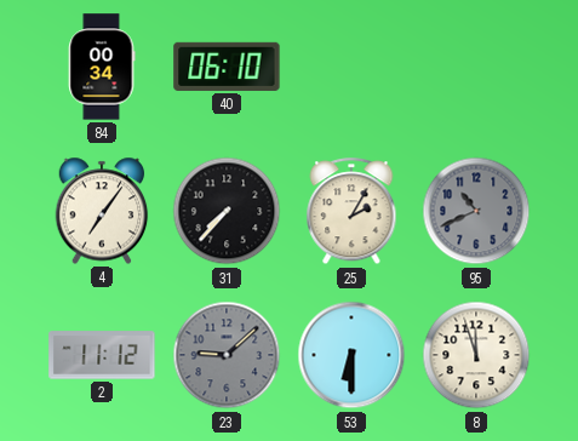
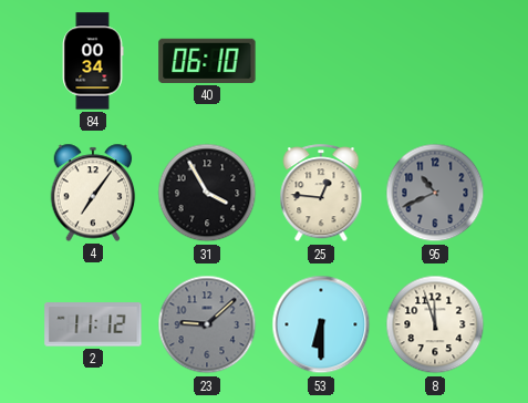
31: 7:37 -> 3:55
25: 2:05 -> 12:46
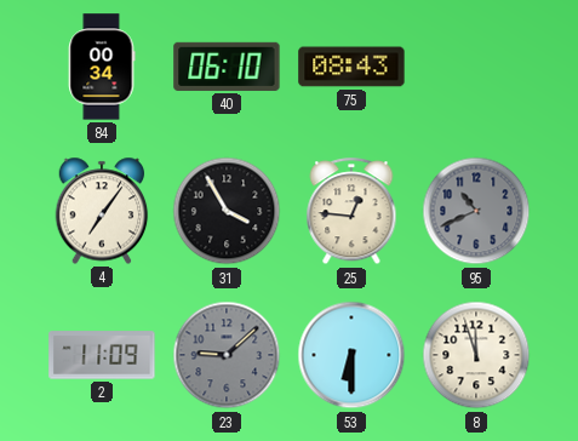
75: none -> 08:43
2: 11:12 -> 11:09
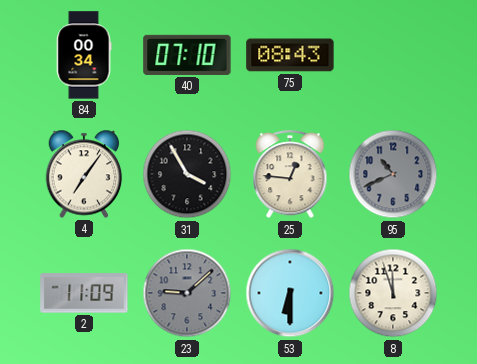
40: 06:10 -> 07:10
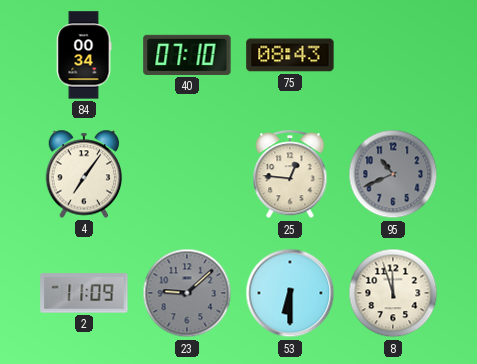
31: 3:55 -> none
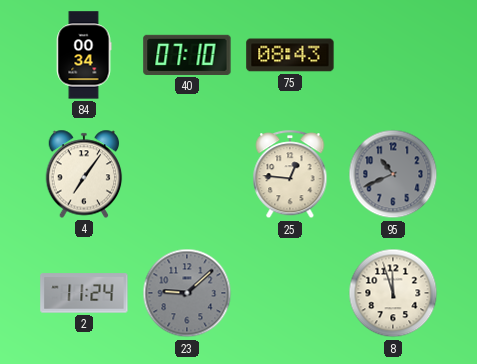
2: 11:09 -> 11:24
53: 6:30 -> none
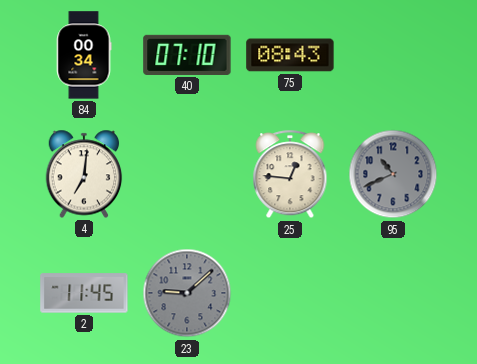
4: 7:06 -> 7:01
2: 11:24 -> 11:45
8: 11:57 -> none
